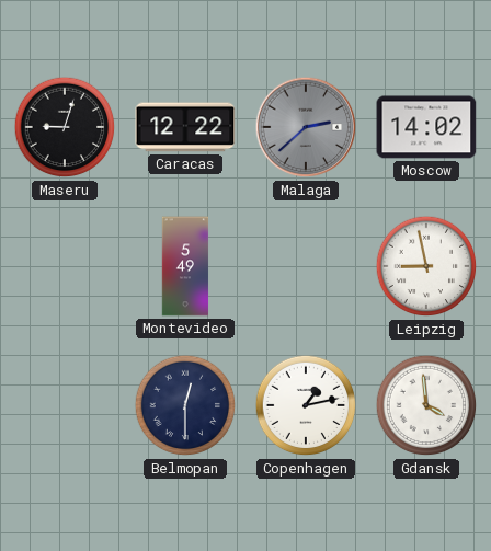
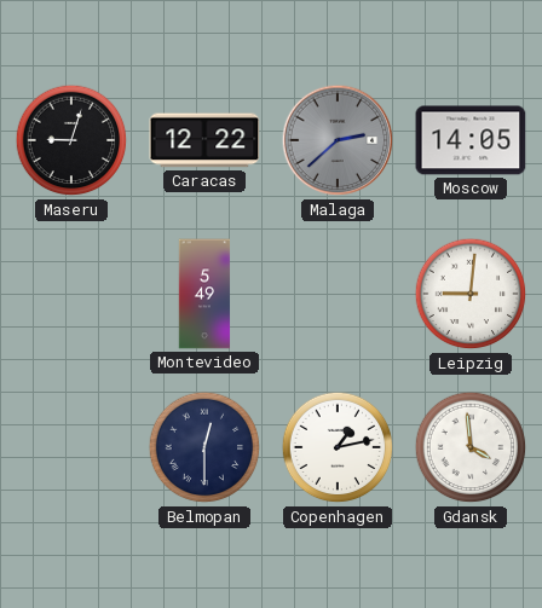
Moscow: 14:02 -> 14:05
Leipzig: 8:58 -> 9:01
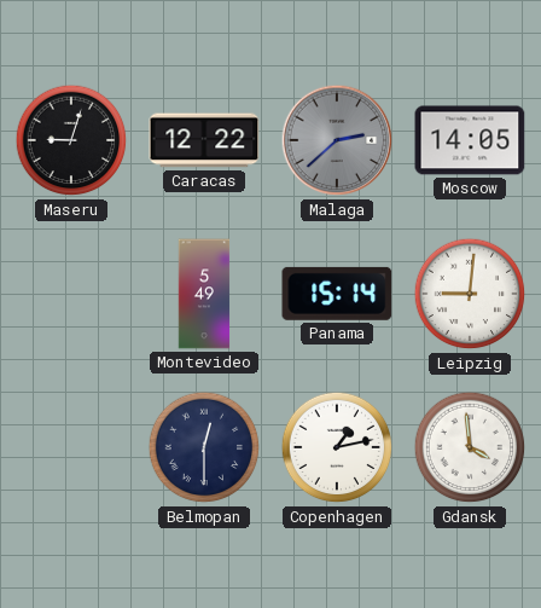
Panama: none -> 15:14
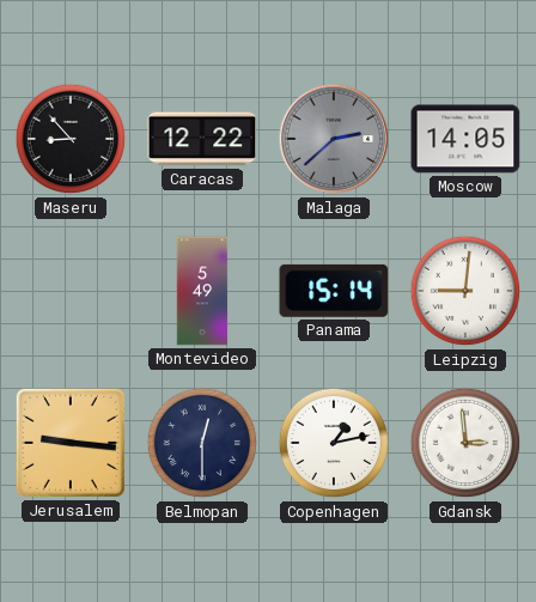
Maseru: 9:03 -> 8:53
Jerusalem: none -> 9:16
Gdansk: 3:59 -> 2:59
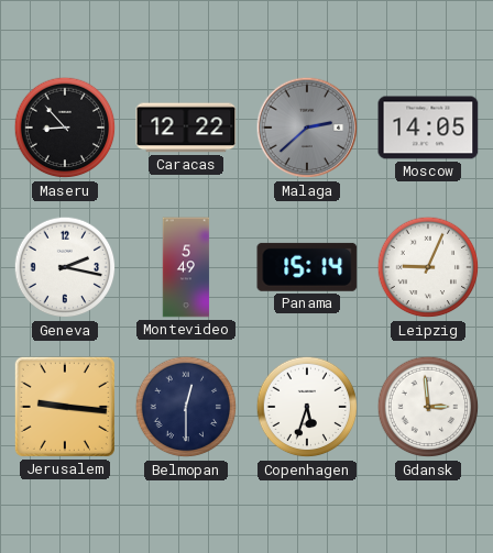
Geneva: none -> 2:17
Leipzig: 9:01 -> 9:04
Copenhagen: 1:13 -> 5:33
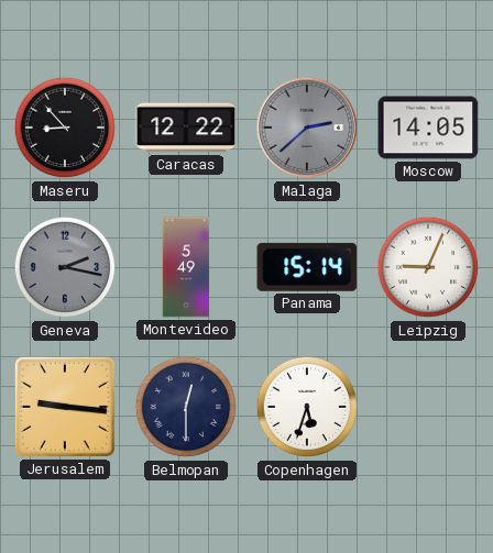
Geneva dial: white -> grey
Gdansk: 2:59 -> none
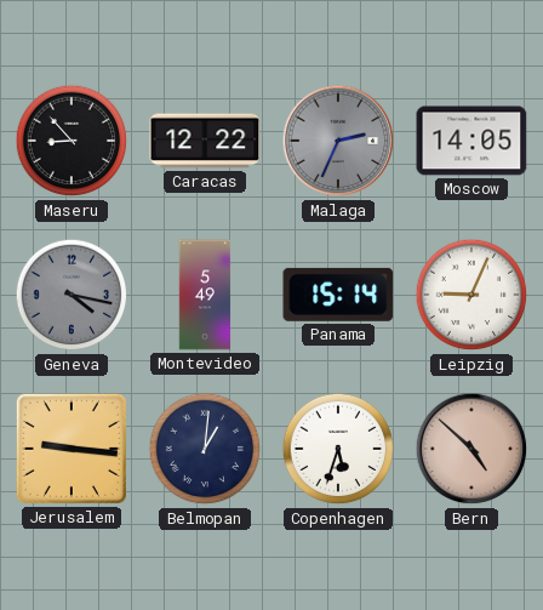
Malaga: 2:38 -> 2:34
Geneva: 2:17 -> 4:17
Belmopan: 12:30 -> 1:01
Bern: none -> 4:52
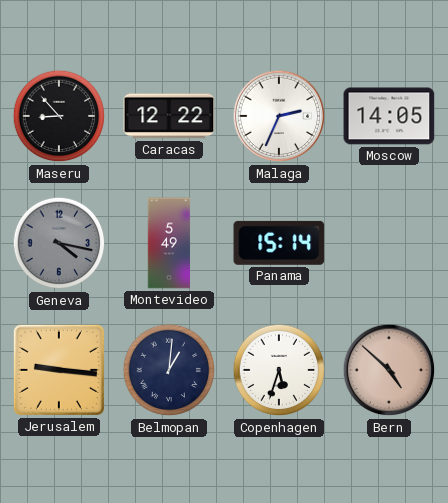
Malaga dial: grey -> white
Leipzig: 9:04 -> none
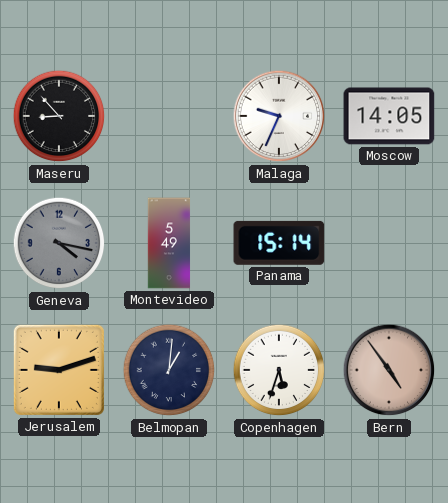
Caracas: 12:22 -> none
Malaga: 2:34 -> 9:34
Jerusalem: 9:16 -> 9:12
Bern: 4:52 -> 4:54
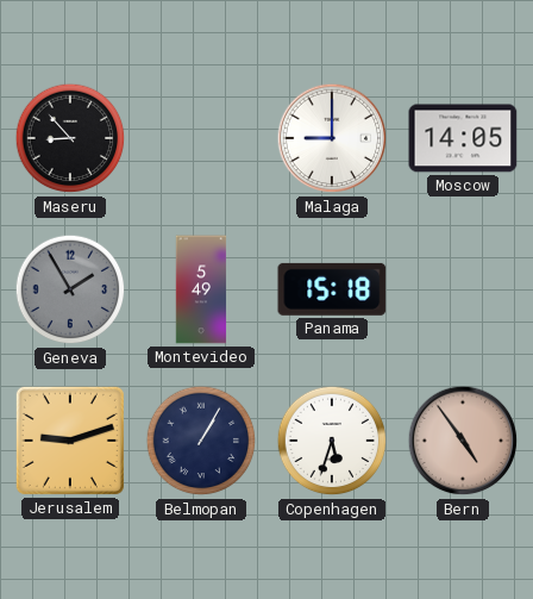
Malaga: 9:34 -> 9:00
Geneva: 4:17 -> 1:55
Panama: 15:14 -> 15:18
Belmopan: 1:01 -> 1:05
